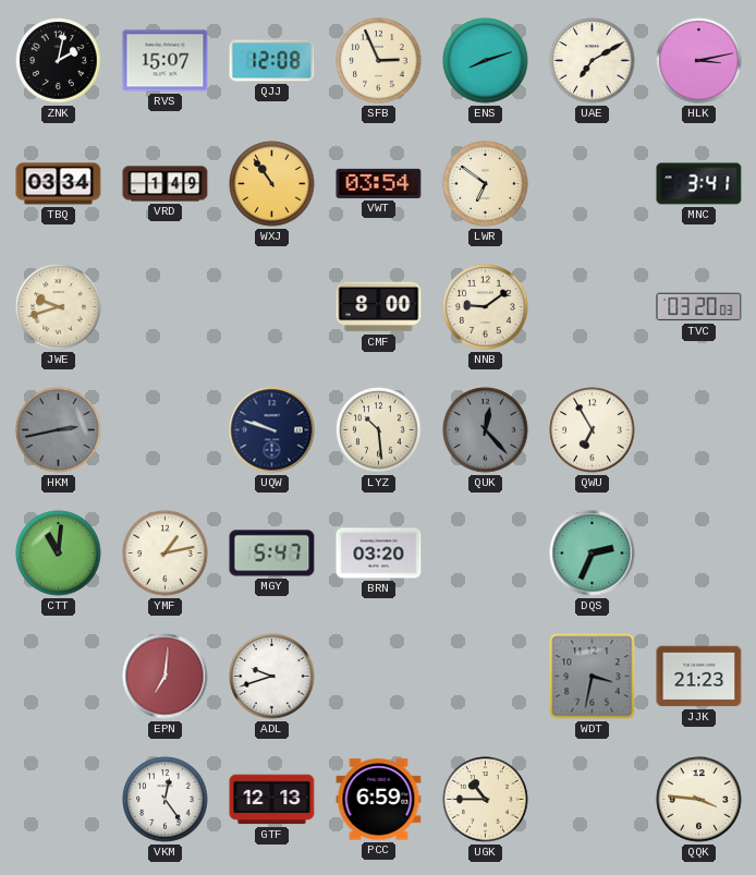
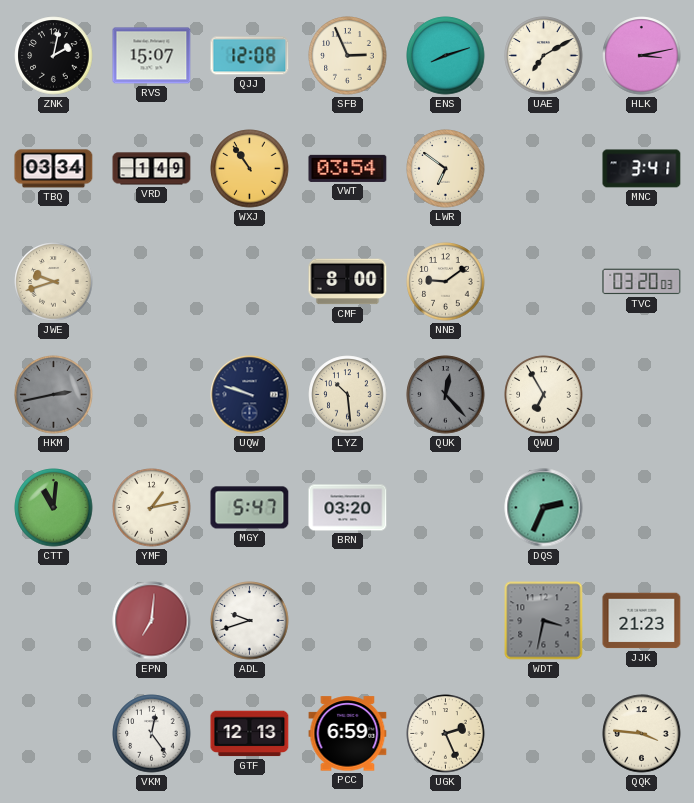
UGK: 10:45 -> 2:26
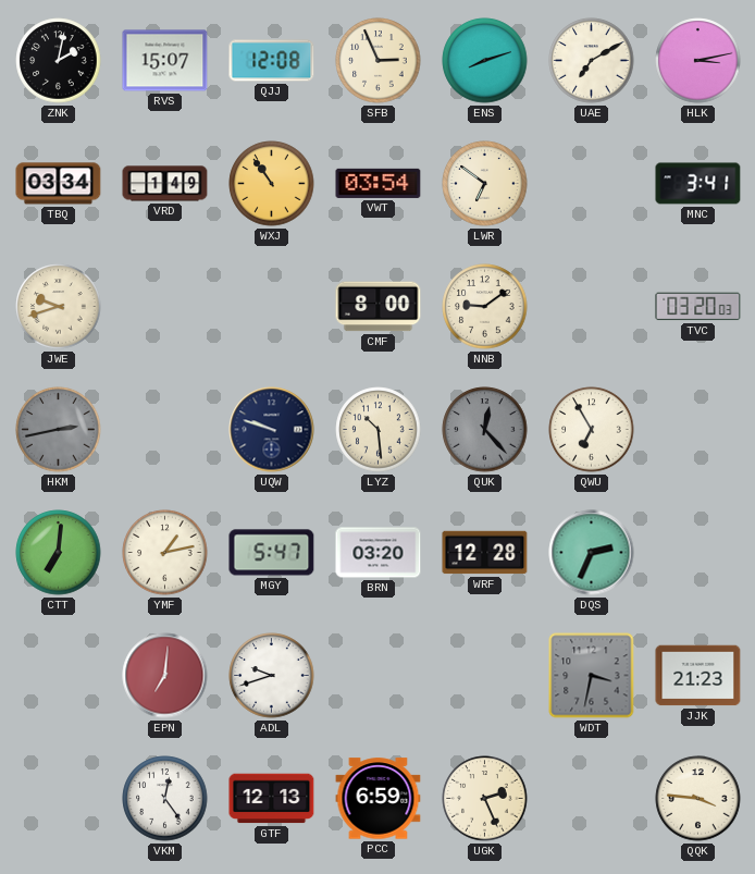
CTT: 11:01 -> 7:01
WRF: none -> 12:28
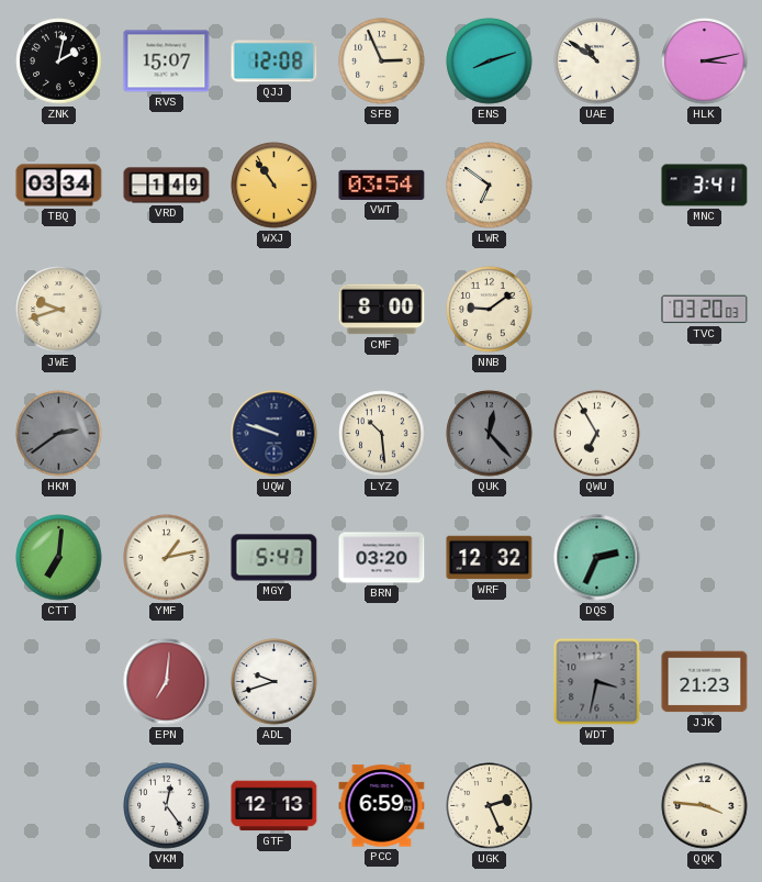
UAE: 7:10 -> 10:51
HKM: 2:43 -> 2:39
WRF: 12:28 -> 12:32
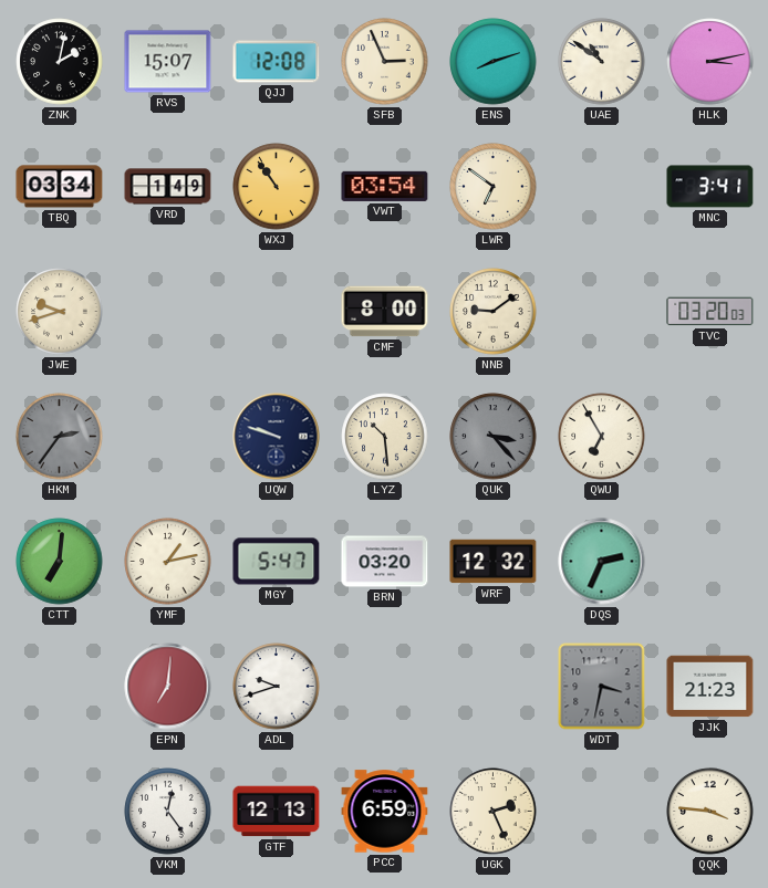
HKM: 2:39 -> 2:36
QUK: 12:23 -> 3:23
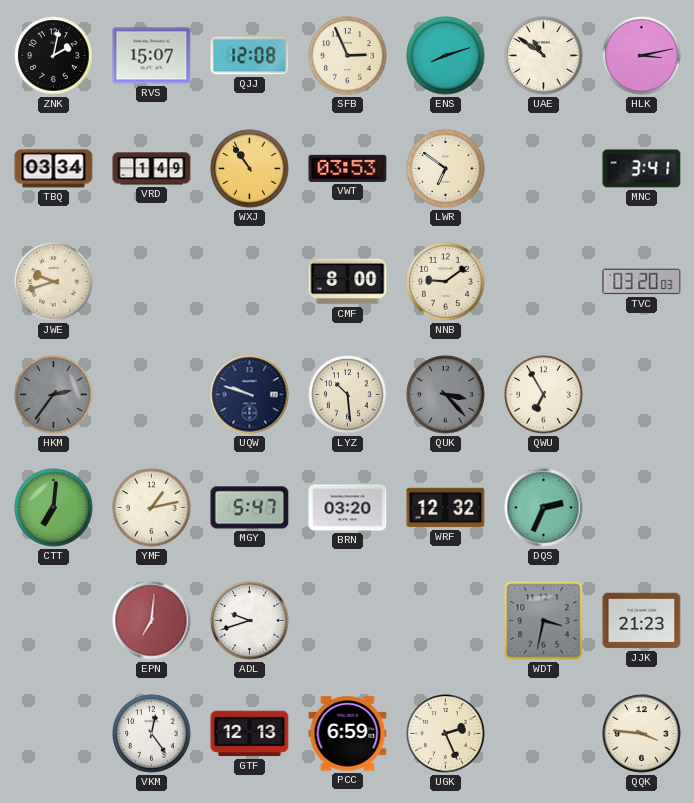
VWT: 03:54 -> 03:53
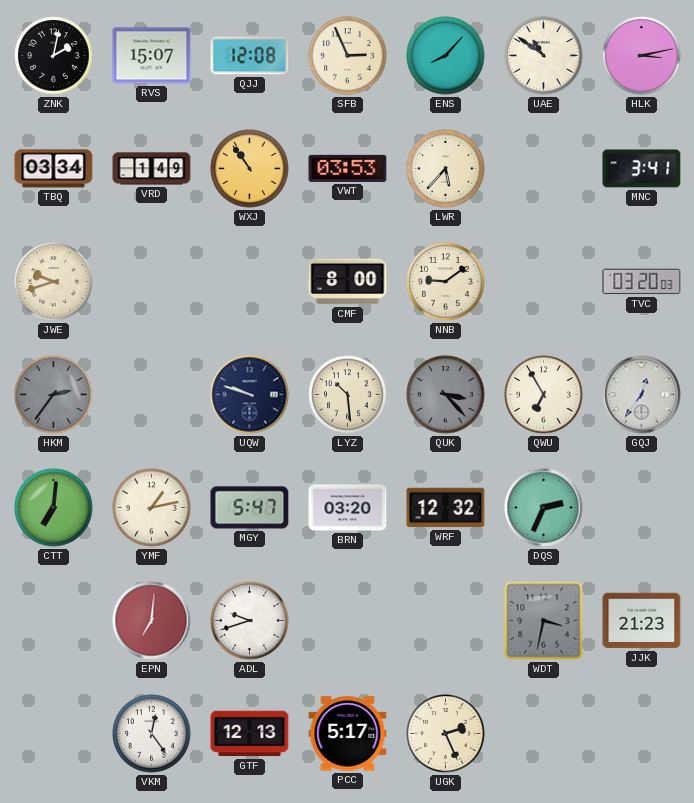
ENS: 8:12 -> 8:07
LWR: 6:51 -> 5:37
GQJ: none -> 12:36
PCC: 6:59 -> 5:17
QQK: 3:46 -> none
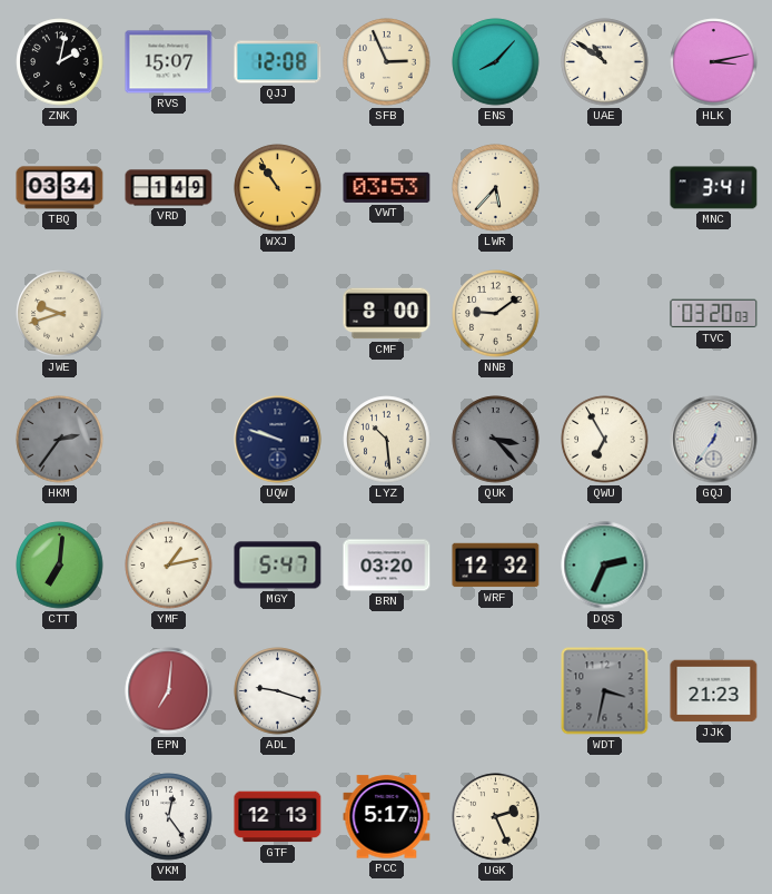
ADL: 9:42 -> 9:18
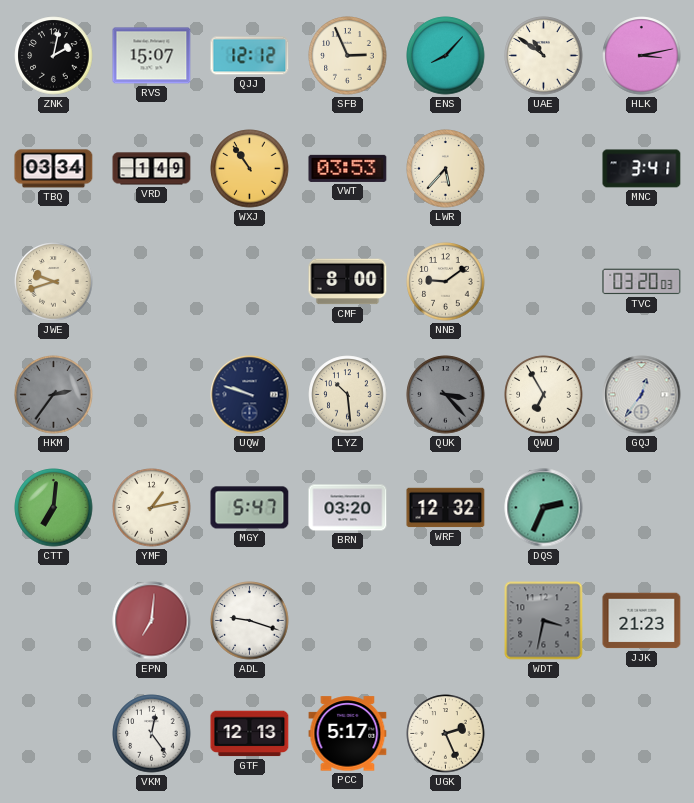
QJJ: 12:08 -> 12:12
